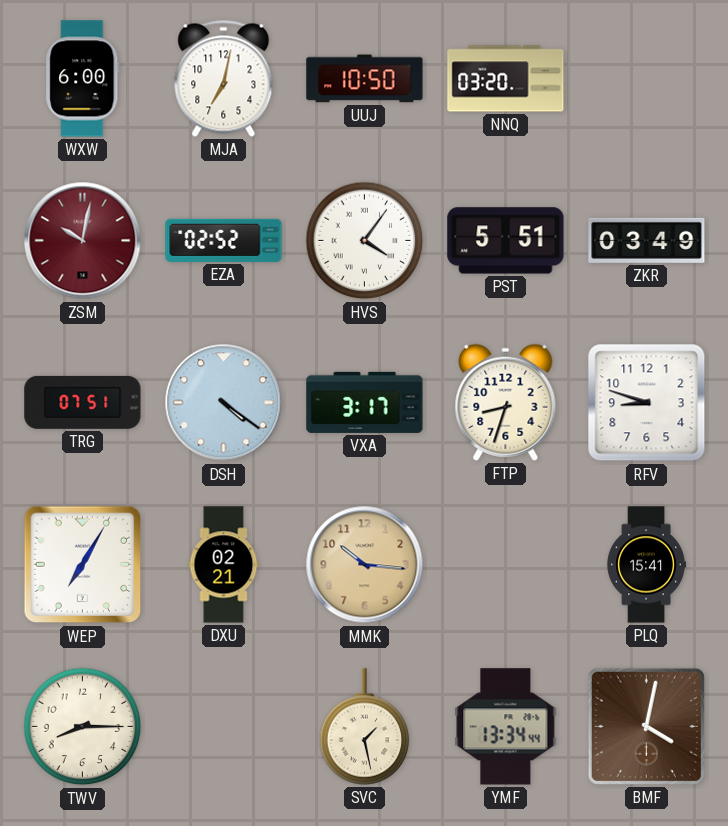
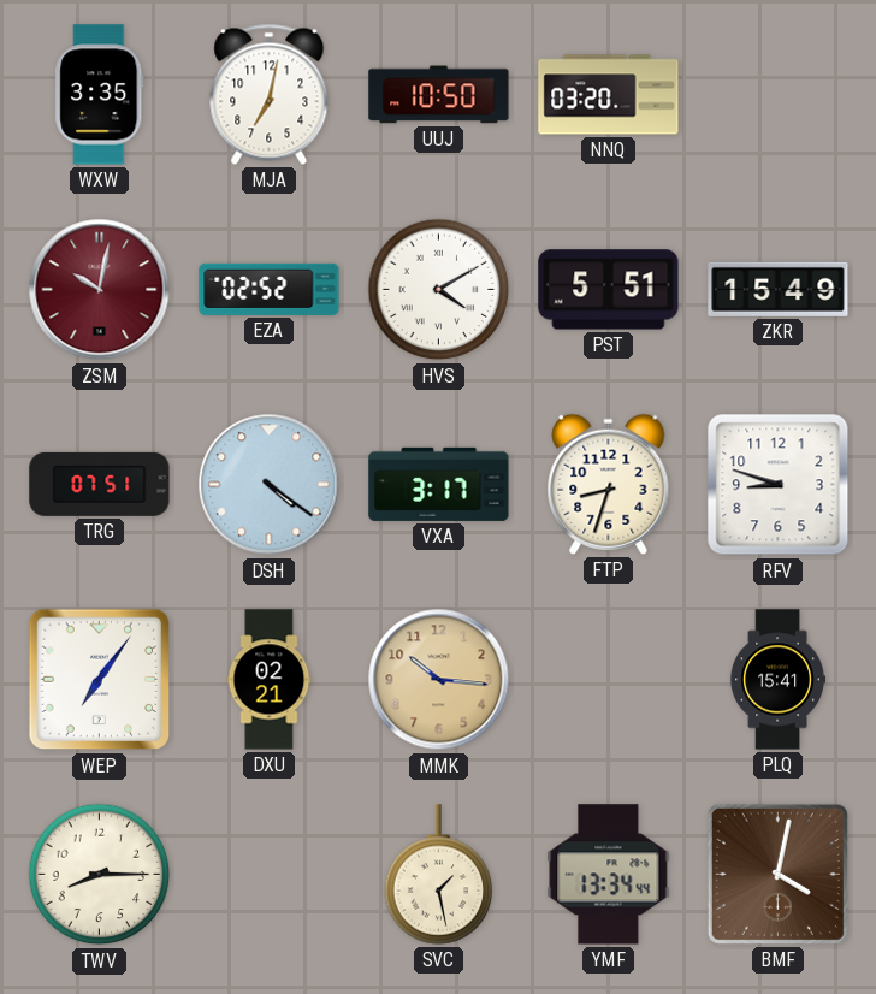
WXW: 6:00 -> 3:35
HVS: 4:06 -> 4:10
ZKR: 03:49 -> 15:49
WEP: 7:05 -> 7:06
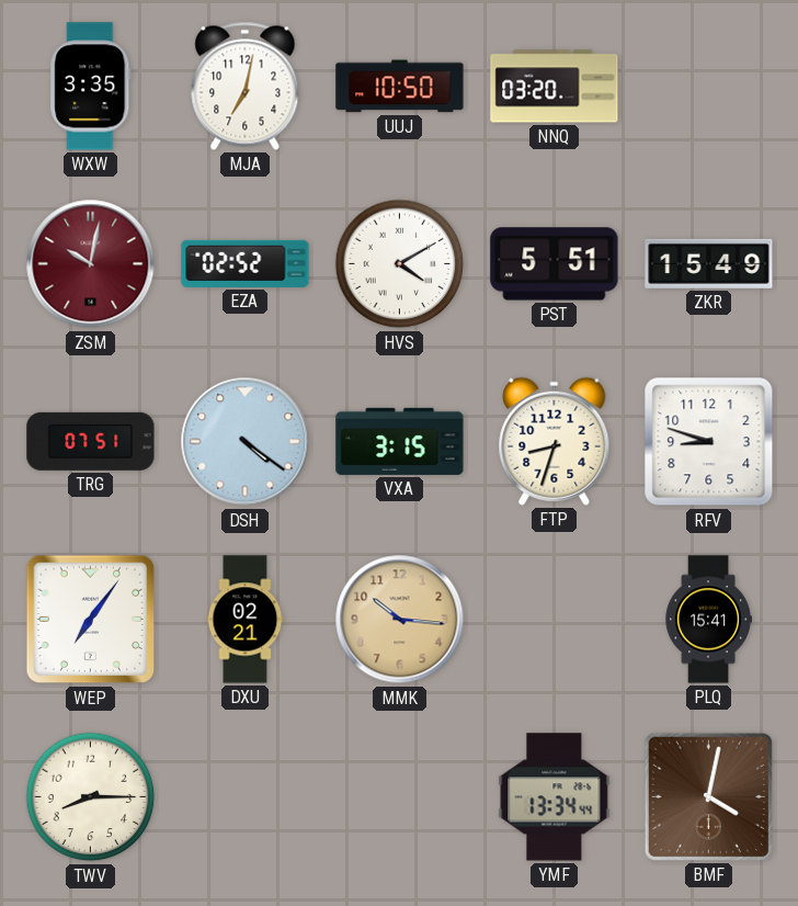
VXA: 3:17 -> 3:15
SVC: 1:28 -> none
